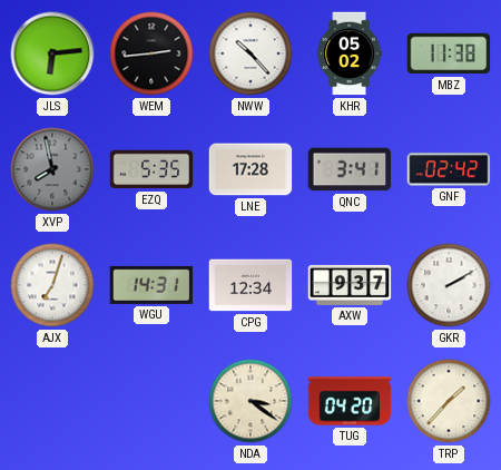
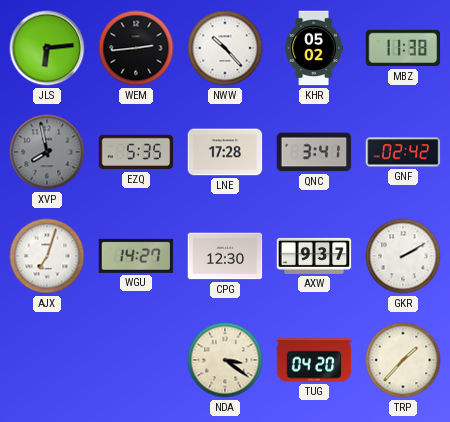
WGU: 14:31 -> 14:27
CPG: 12:34 -> 12:30
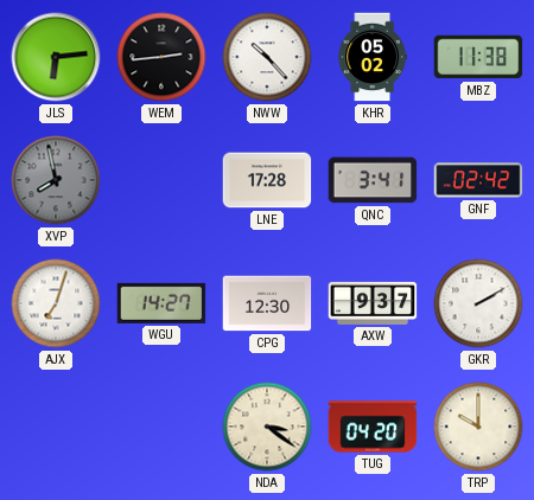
EZQ: 5:35 -> none
TRP: 1:37 -> 10:00
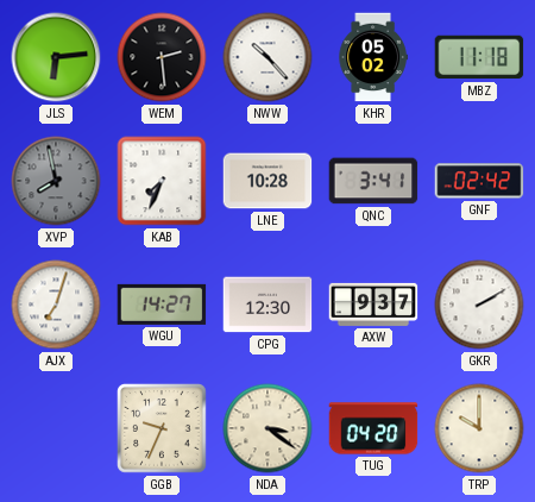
WEM: 2:44 -> 2:29
MBZ: 11:38 -> 11:18
KAB: none -> 7:34
LNE: 17:28 -> 10:28
GGB: none -> 9:34
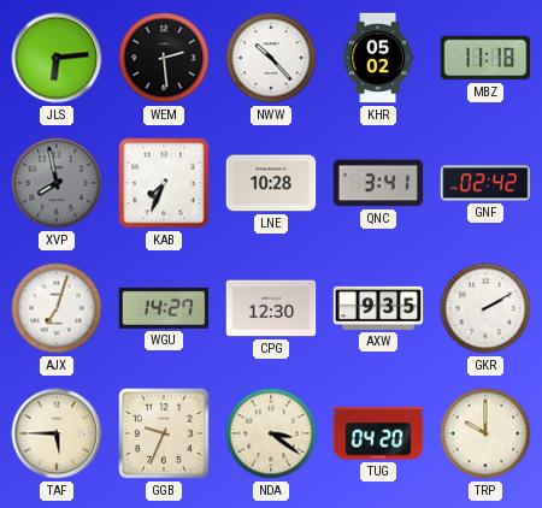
AXW: 9:37 -> 9:35
TAF: none -> 5:45
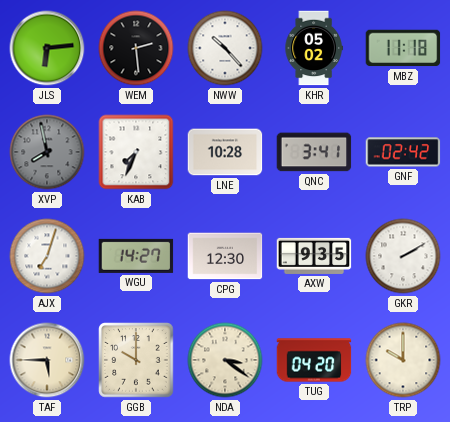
GGB: 9:34 -> 10:00
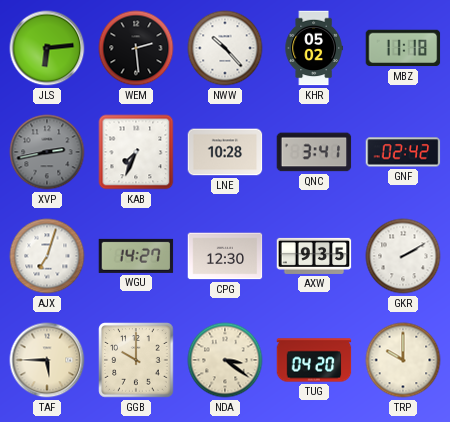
XVP: 7:58 -> 2:43
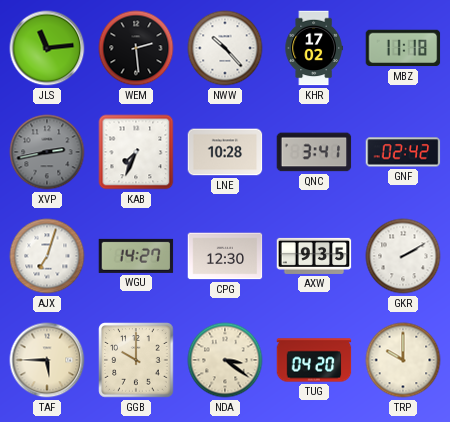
JLS: 6:14 -> 11:14
KHR: 05:02 -> 17:02
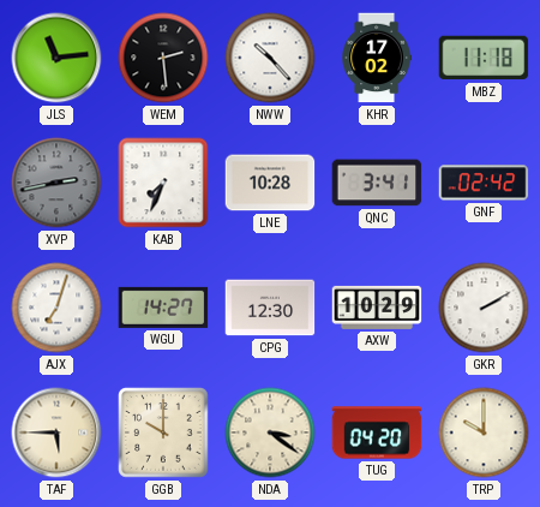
AXW: 9:35 -> 10:29
